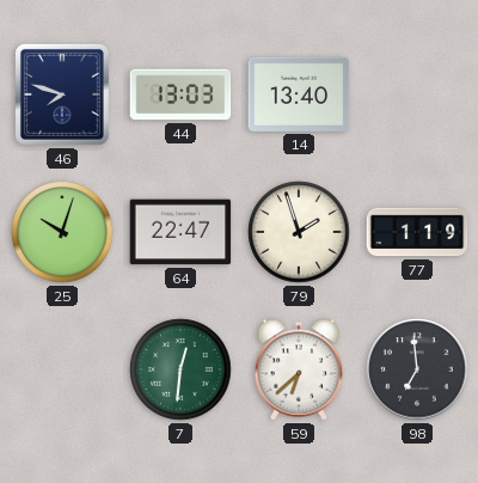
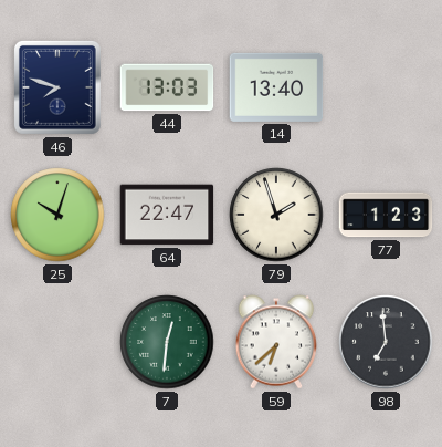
77: 1:19 -> 1:23
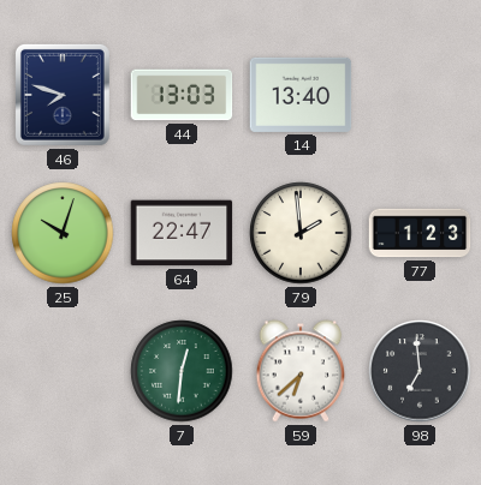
79: 1:57 -> 1:59
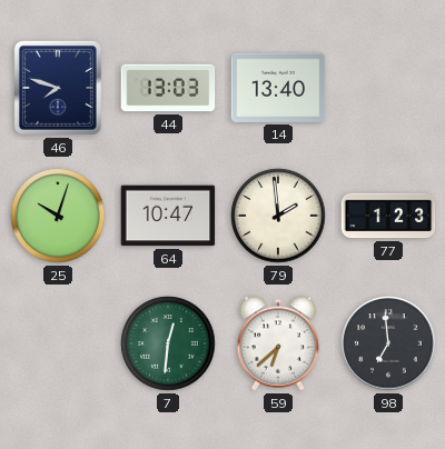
64: 22:47 -> 10:47
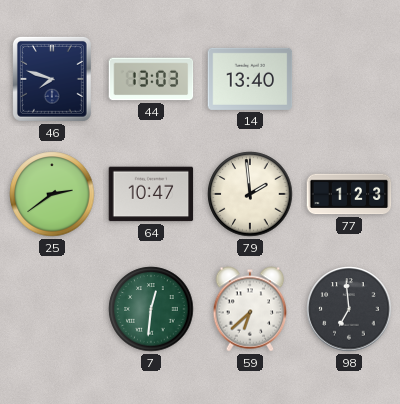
25: 10:03 -> 2:39
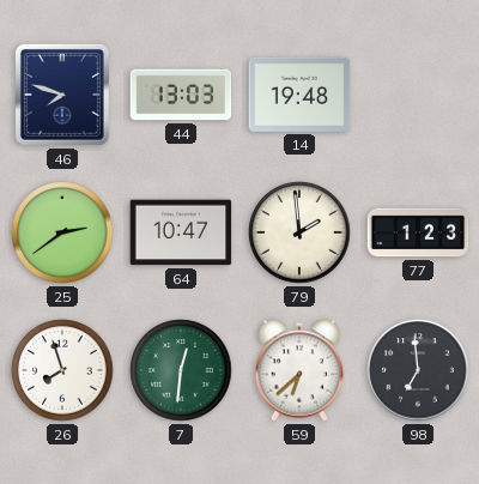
14: 13:40 -> 19:48
26: none -> 7:57
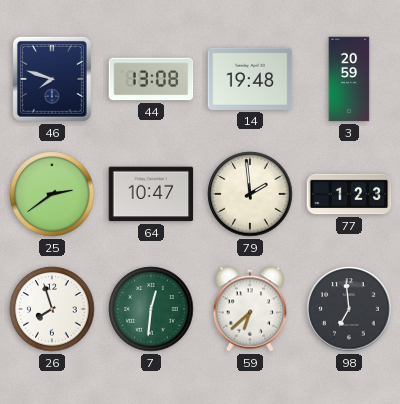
44: 13:03 -> 13:08
3: none -> 20:59
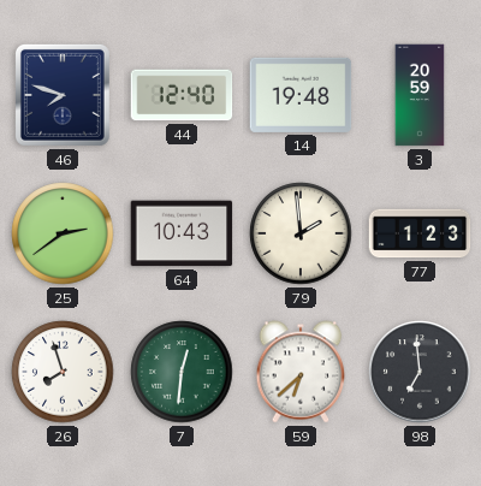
44: 13:08 -> 12:40
64: 10:47 -> 10:43
